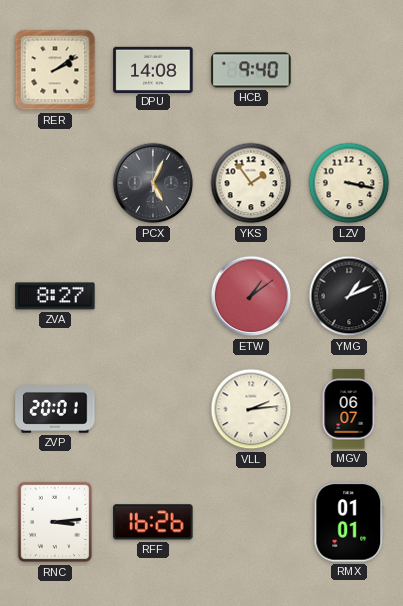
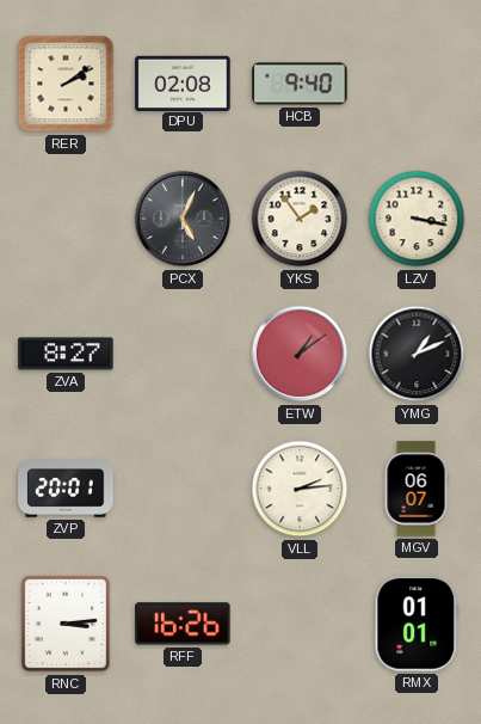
DPU: 14:08 -> 02:08
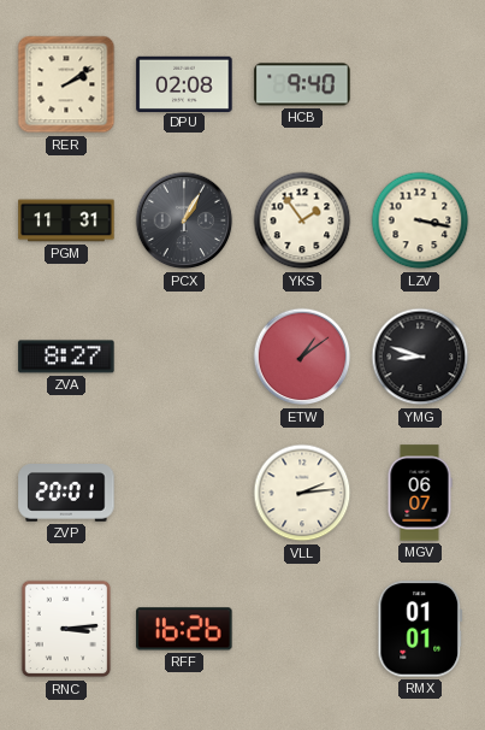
PGM: none -> 11:31
PCX: 5:04 -> 1:05
YMG: 1:11 -> 8:48
